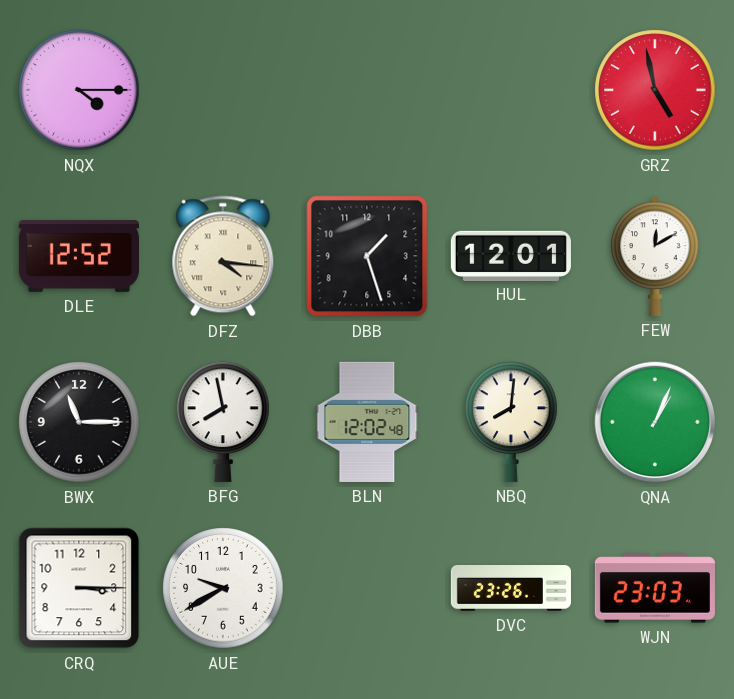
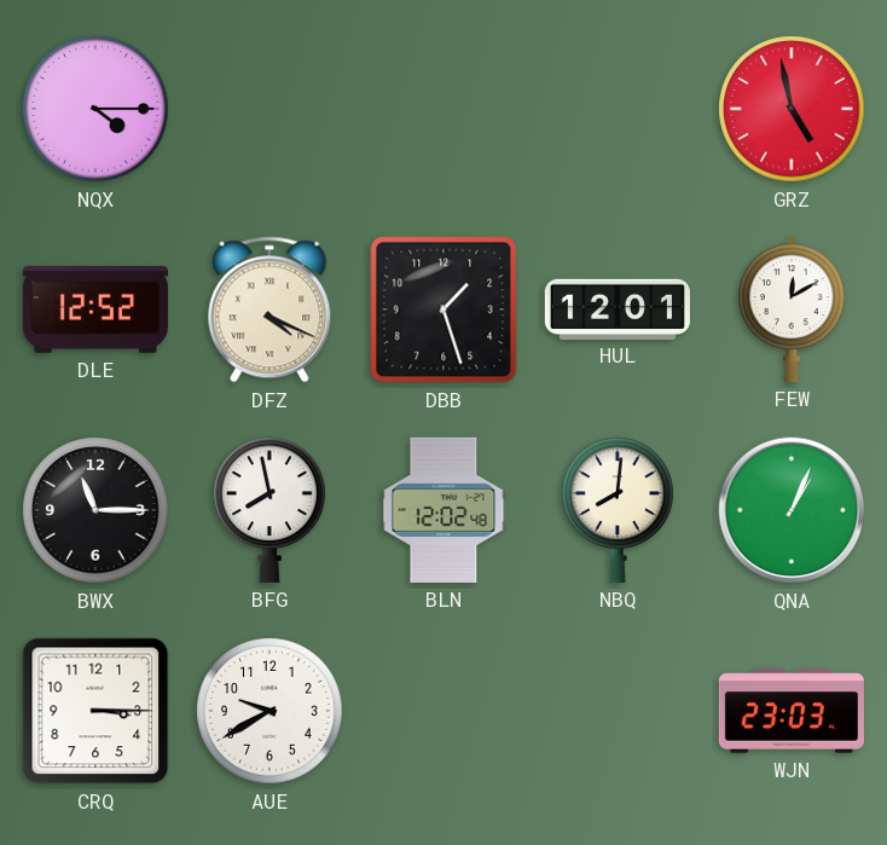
DFZ: 4:16 -> 4:19
DVC: 23:26 -> none
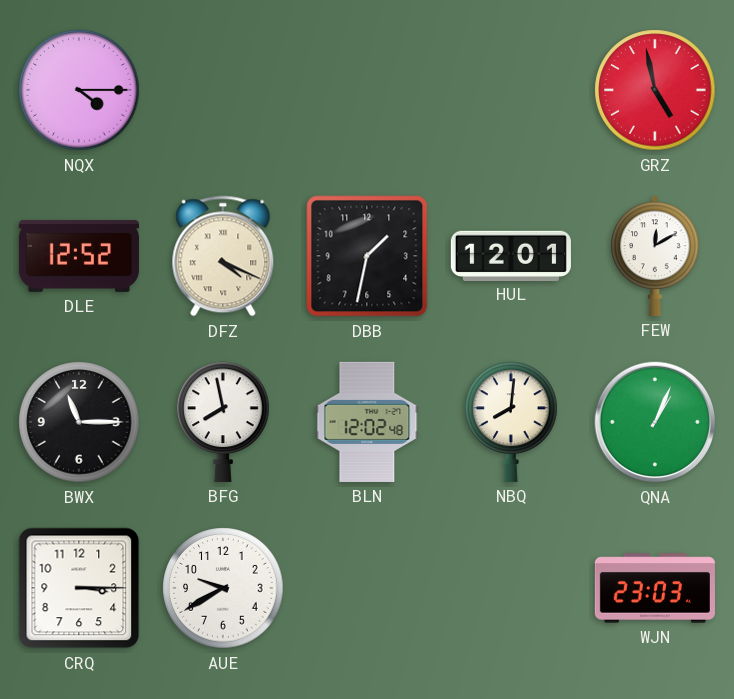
DBB: 1:27 -> 1:32
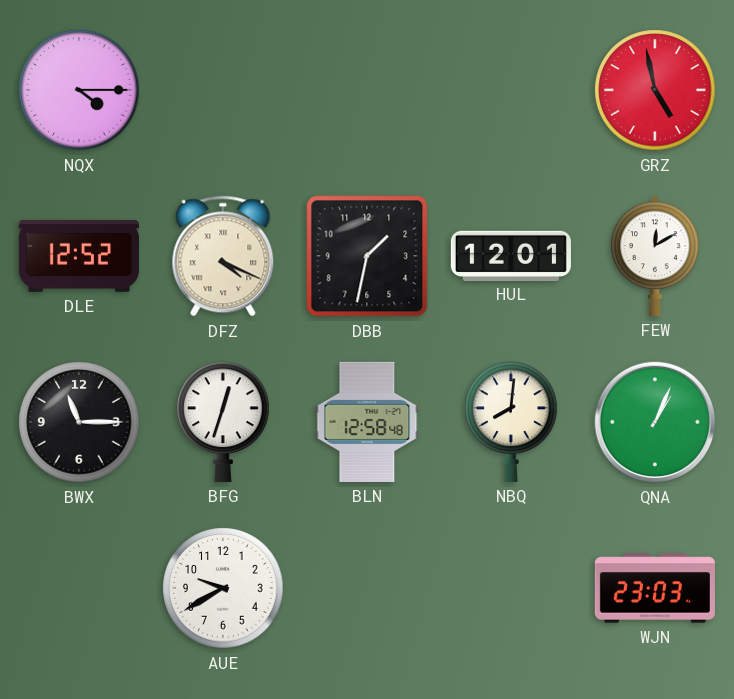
BFG: 7:58 -> 12:33
BLN: 12:02 -> 12:58
CRQ: 3:15 -> none
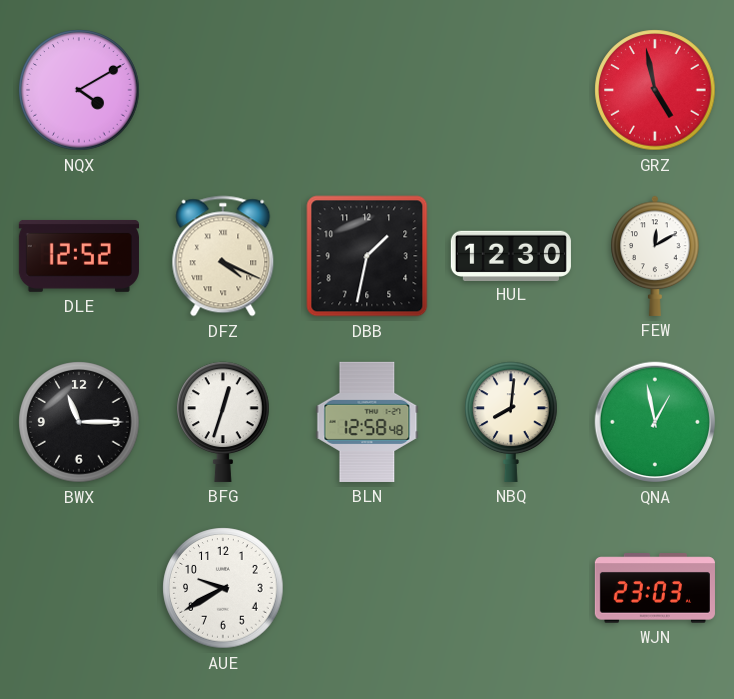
NQX: 4:15 -> 4:10
HUL: 12:01 -> 12:30
QNA: 1:04 -> 12:58
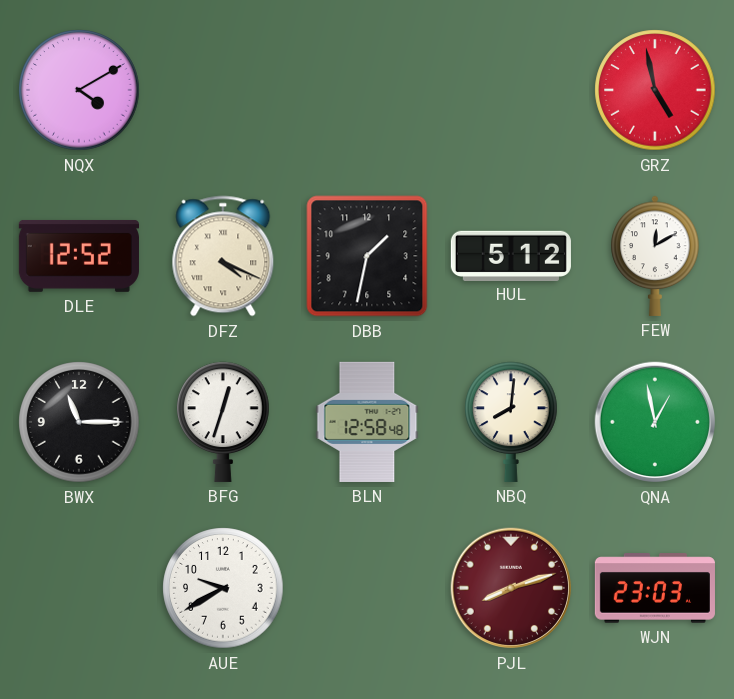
HUL: 12:30 -> 5:12
PJL: none -> 8:12
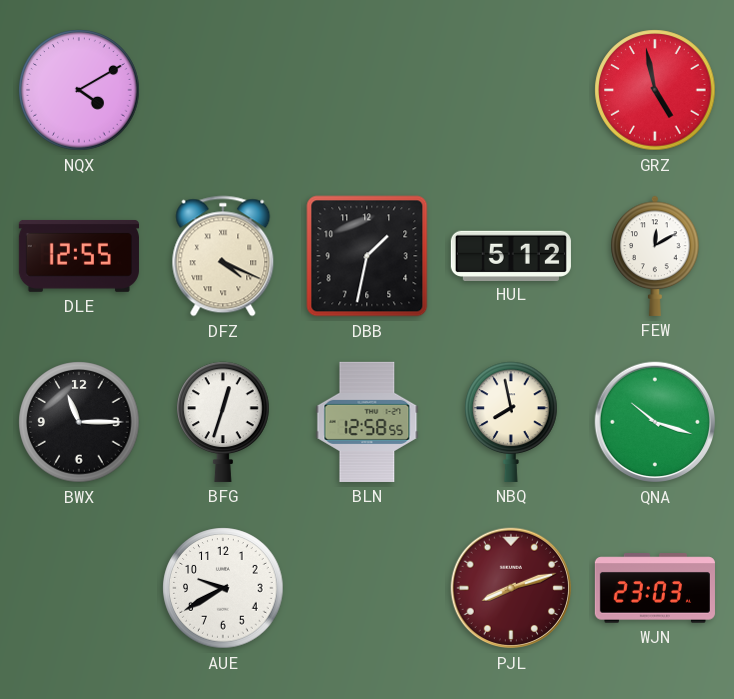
DLE: 12:52 -> 12:55
BLN: 12:58:48 -> 12:58:55
NBQ: 8:01 -> 7:58
QNA: 12:58 -> 10:18
